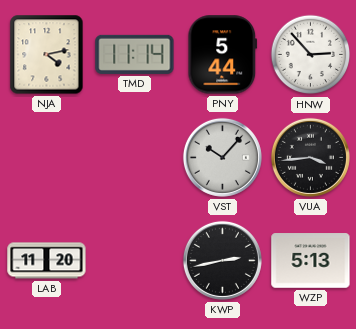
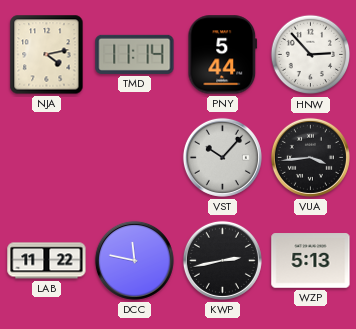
LAB: 11:20 -> 11:22
DCC: none -> 11:47
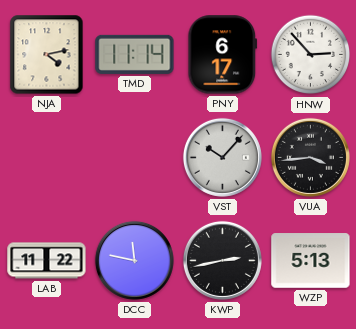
PNY: 5:44 -> 6:17
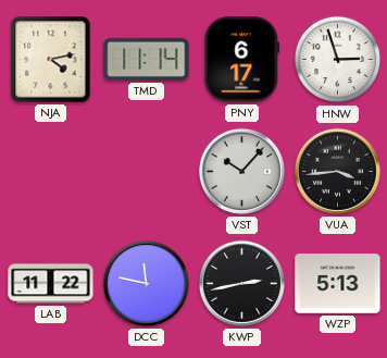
HNW: 2:53 -> 2:57
